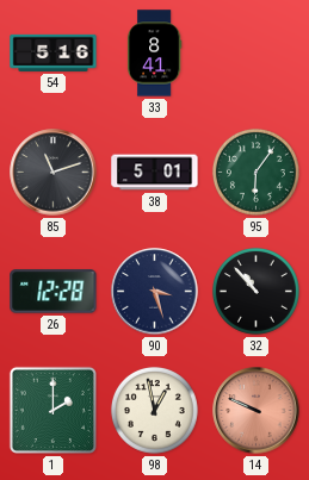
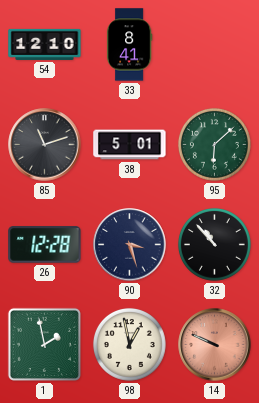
54: 5:16 -> 12:10
95: 6:06 -> 6:08
1: 2:00 -> 1:58
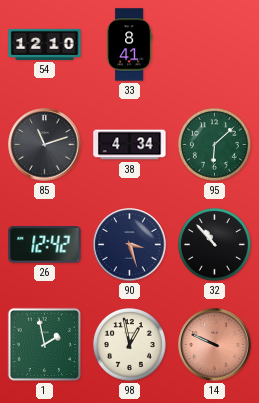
38: 5:01 -> 4:34
26: 12:28 -> 12:42
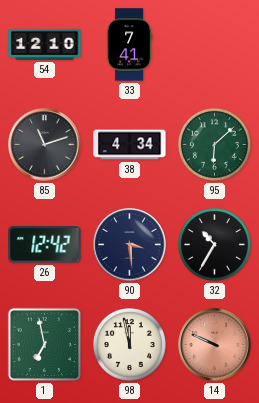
33: 8:41 -> 7:41
90: 3:27 -> 3:29
32: 10:53 -> 10:35
1: 1:58 -> 6:58
98: 12:58 -> 11:58
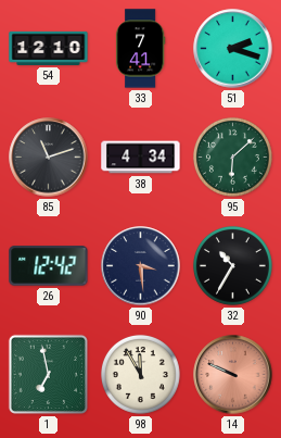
51: none -> 2:18
98: 11:58 -> 11:55
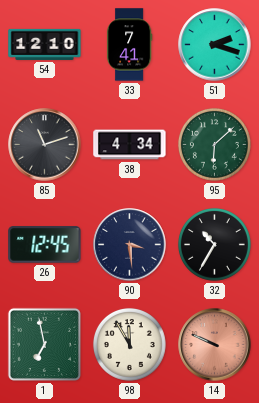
26: 12:42 -> 12:45
